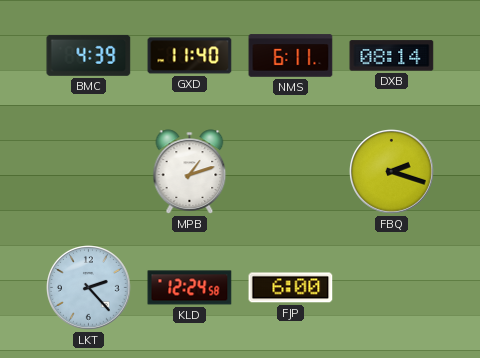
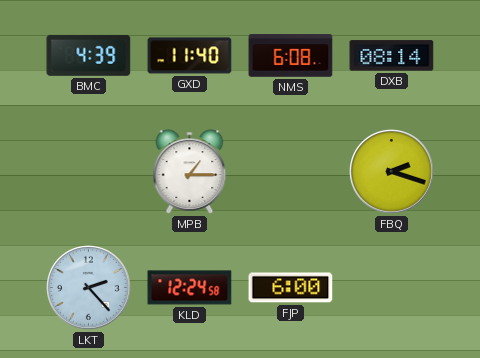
NMS: 6:11 -> 6:08
MPB: 1:12 -> 1:15
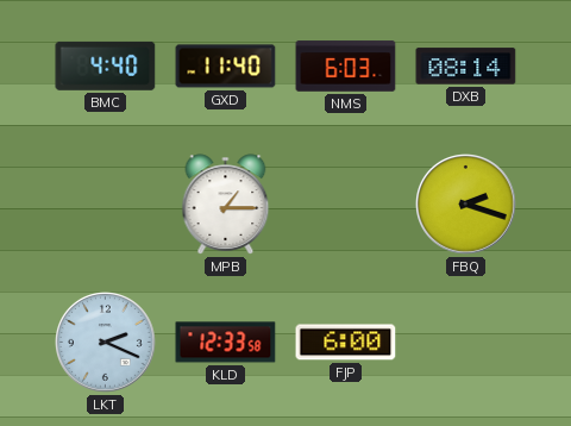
BMC: 4:39 -> 4:40
NMS: 6:08 -> 6:03
LKT: 2:23 -> 2:19
KLD: 12:24 -> 12:33
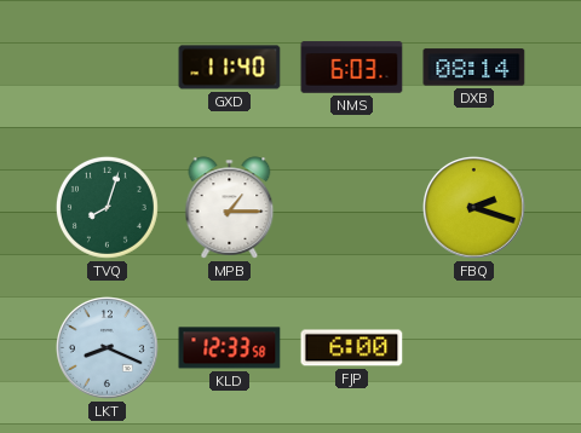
BMC: 4:40 -> none
TVQ: none -> 8:03
LKT: 2:19 -> 8:19
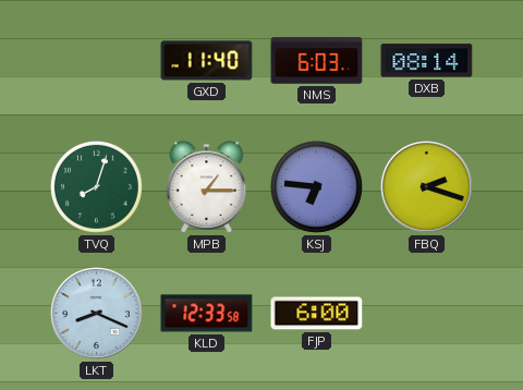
KSJ: none -> 6:46
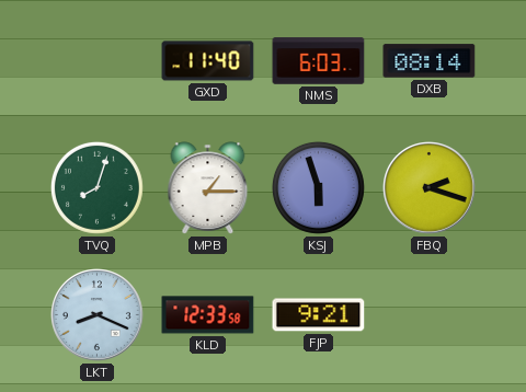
KSJ: 6:46 -> 5:57
FJP: 6:00 -> 9:21
